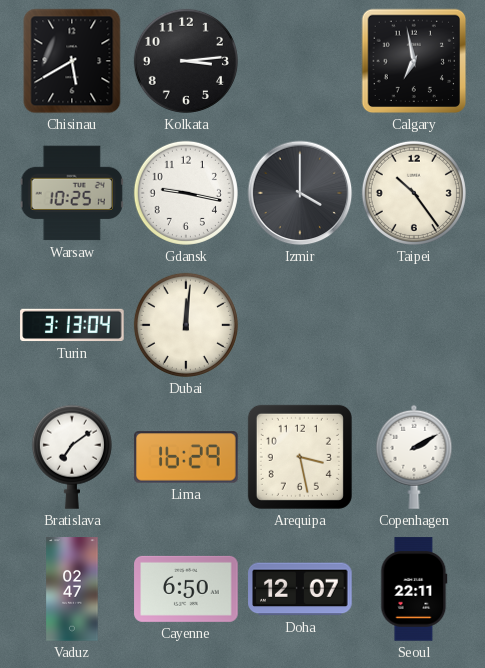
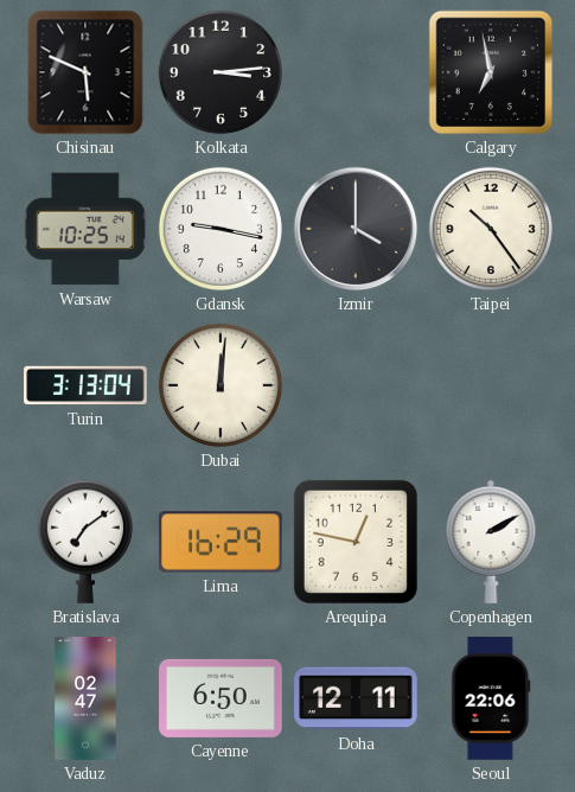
Chisinau: 5:40 -> 5:49
Arequipa: 3:28 -> 12:47
Doha: 12:07 -> 12:11
Seoul: 22:11 -> 22:06
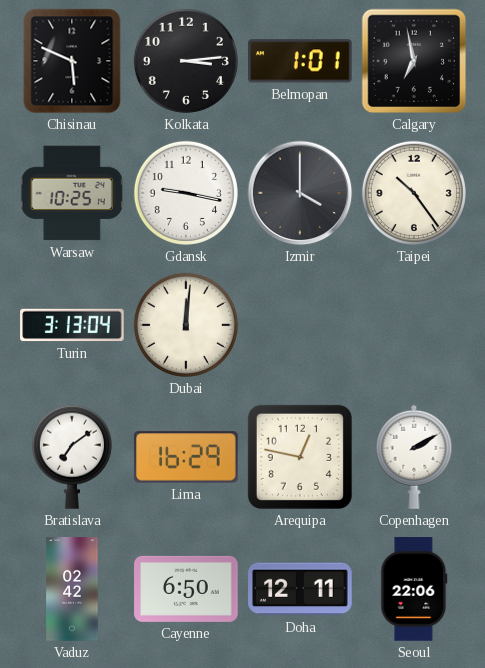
Belmopan: none -> 1:01
Vaduz: 02:47 -> 02:42
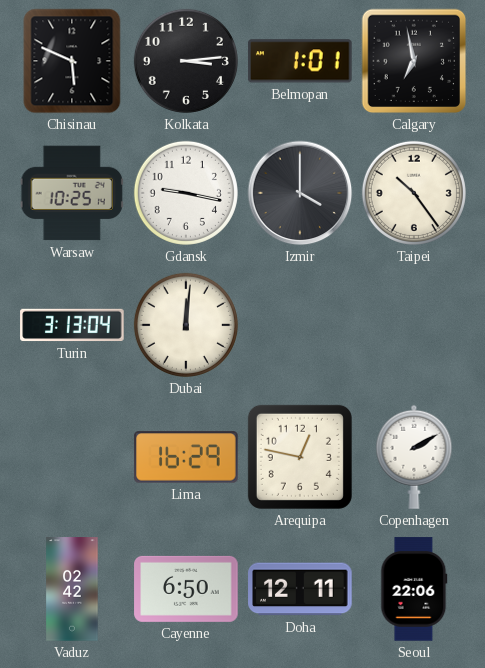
Bratislava: 7:09 -> none
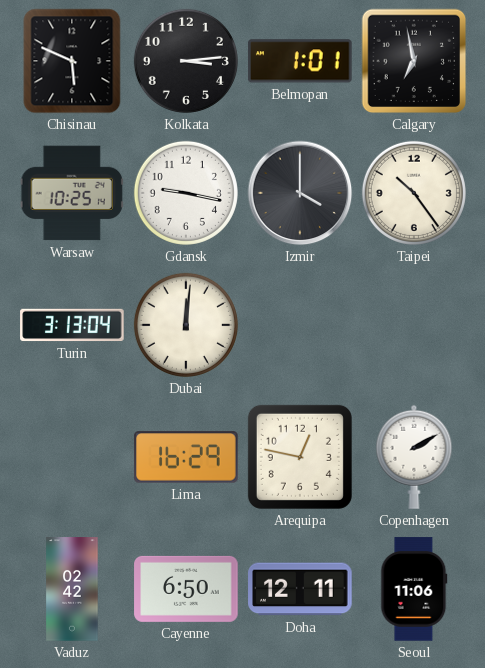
Seoul: 22:06 -> 11:06
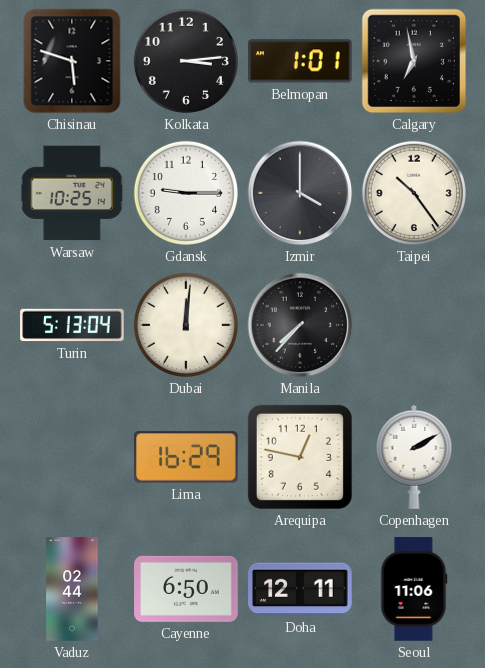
Chisinau: 5:49 -> 5:48
Gdansk: 9:17 -> 9:15
Turin: 3:13 -> 5:13
Manila: none -> 7:37
Vaduz: 02:42 -> 02:44
